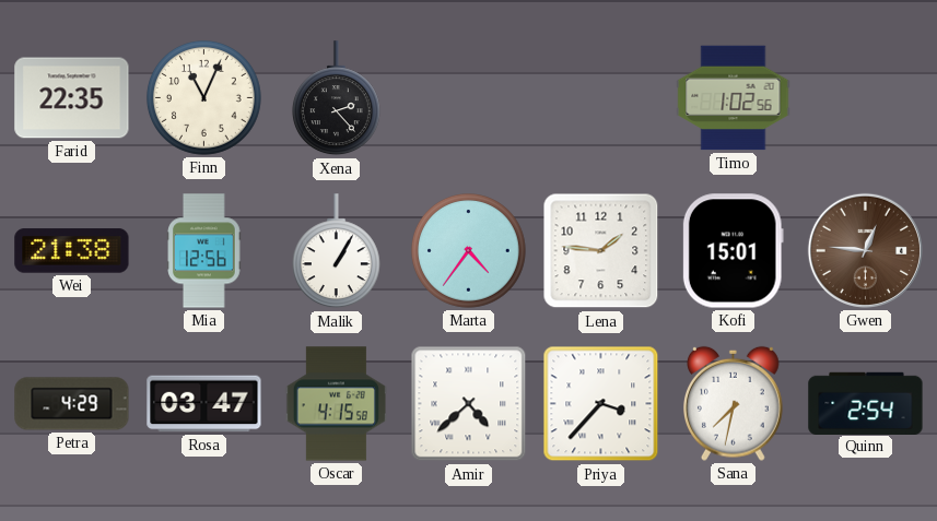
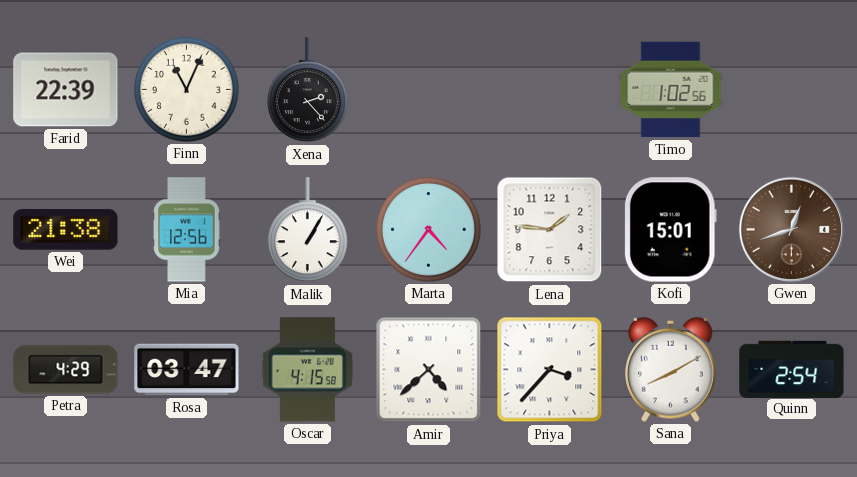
Farid: 22:35 -> 22:39
Gwen: 12:46 -> 12:42
Sana: 7:32 -> 8:10
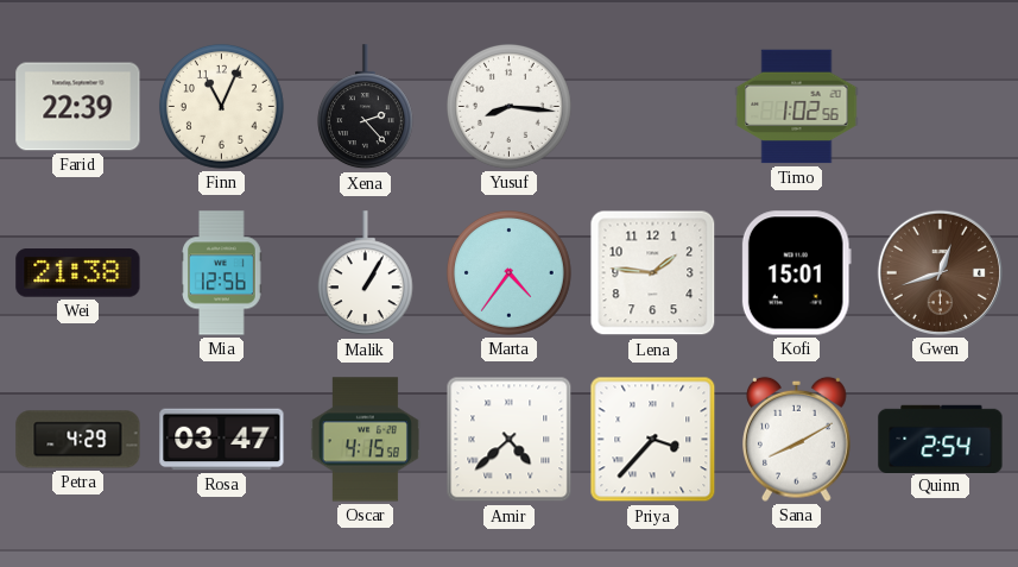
Yusuf: none -> 8:16
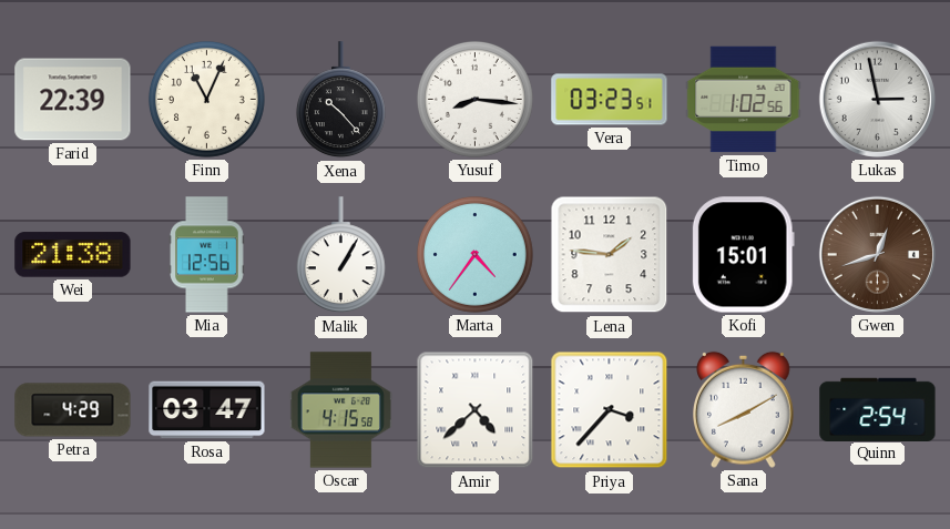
Xena: 2:23 -> 10:23
Vera: none -> 03:23
Lukas: none -> 2:58
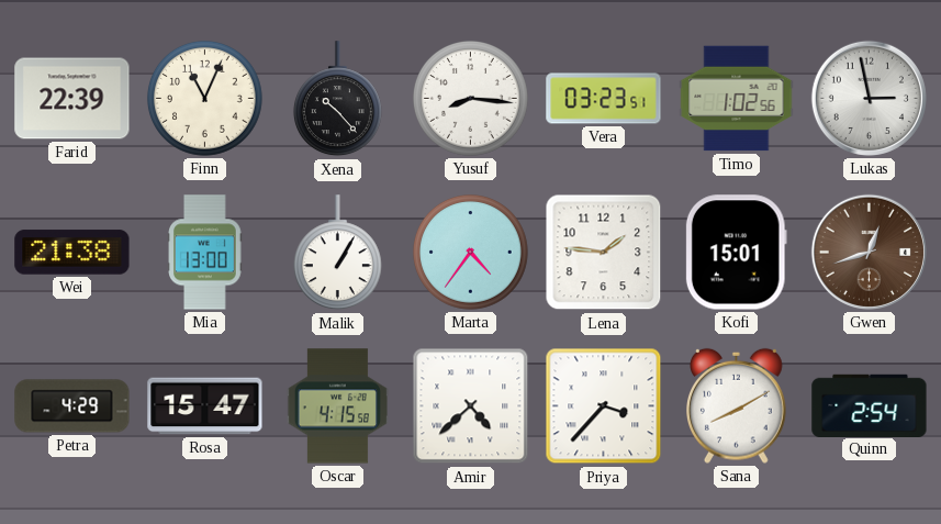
Mia: 12:56 -> 13:00
Rosa: 03:47 -> 15:47
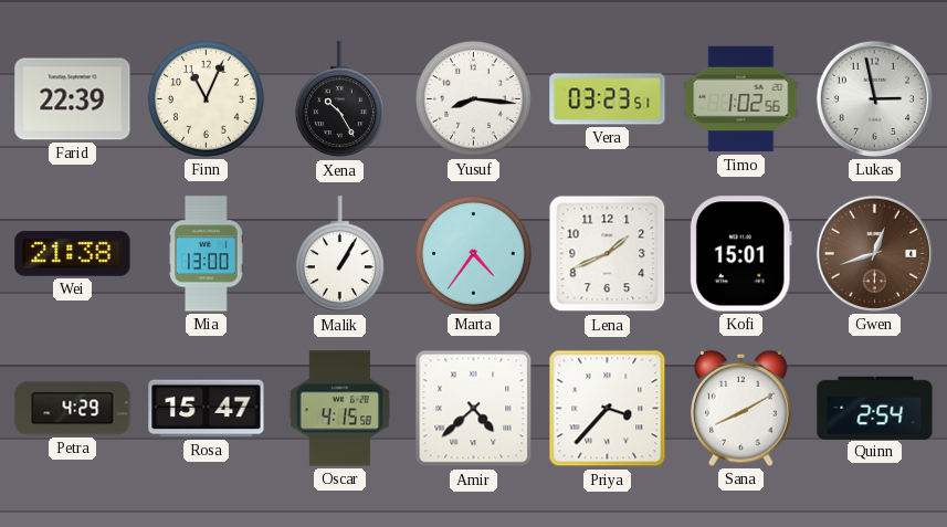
Xena: 10:23 -> 10:25
Lena: 1:46 -> 1:41
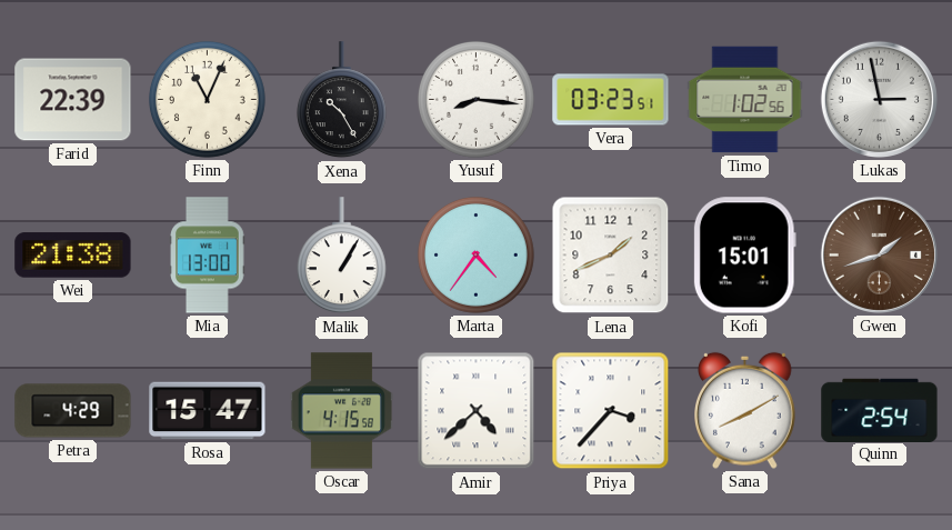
Gwen: 12:42 -> 1:42
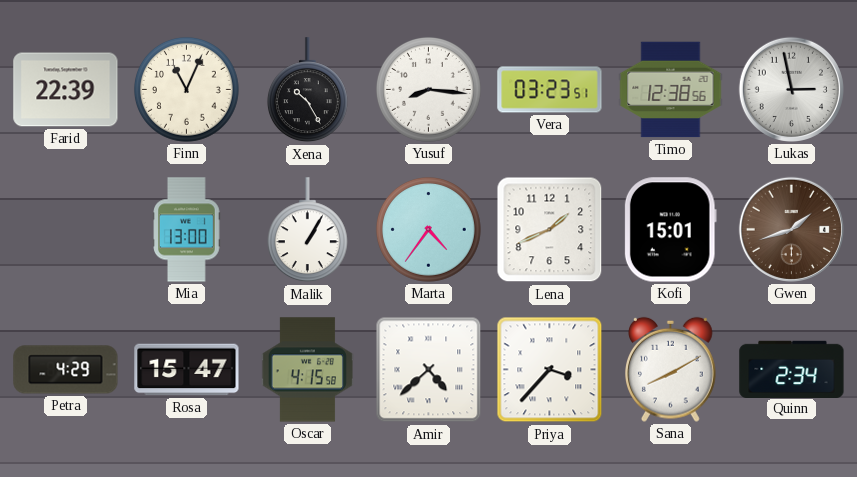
Timo: 1:02 -> 12:38
Wei: 21:38 -> none
Quinn: 2:54 -> 2:34
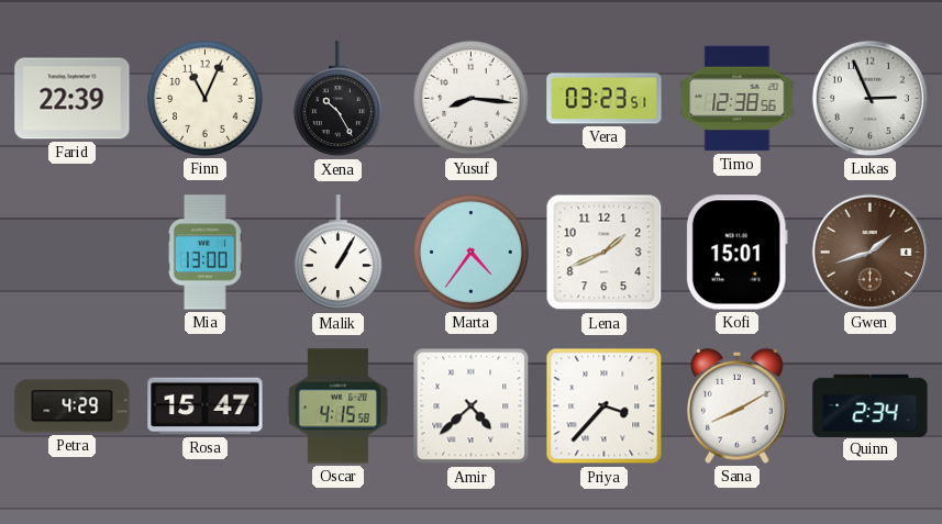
Lukas: 2:58 -> 2:56
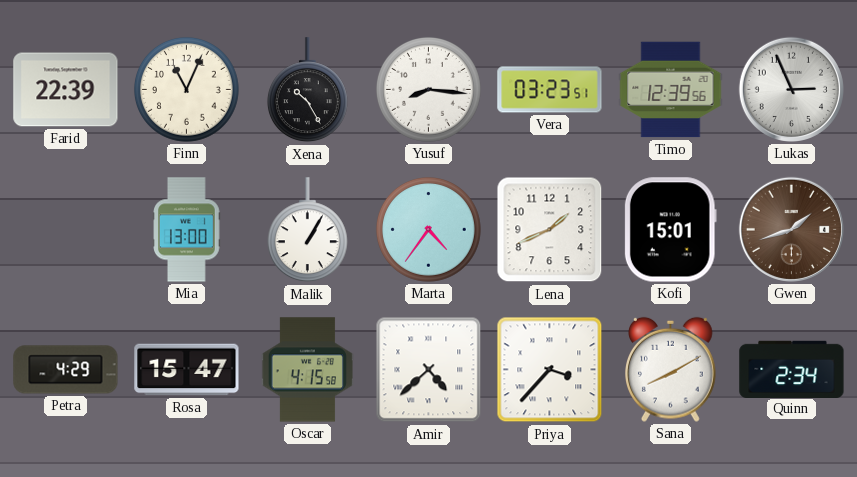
Timo: 12:38 -> 12:39
